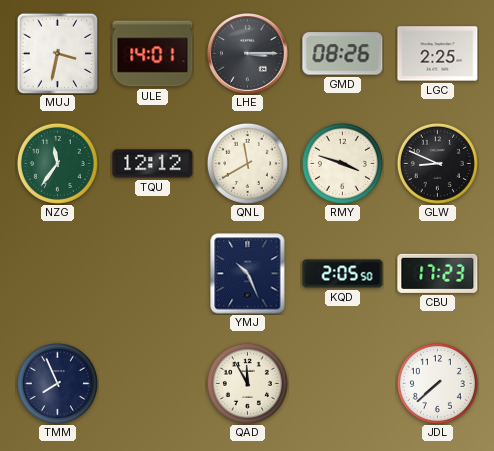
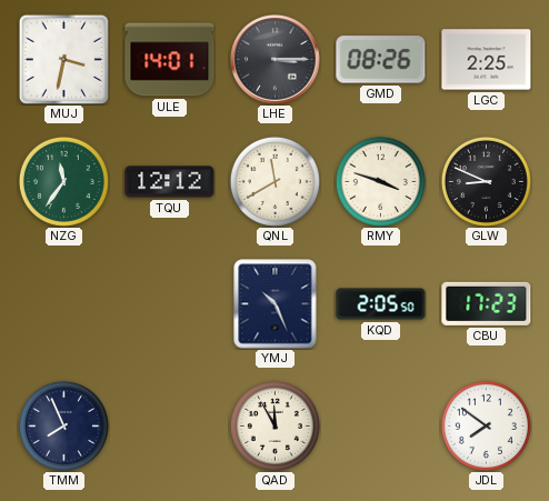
JDL: 7:38 -> 7:51
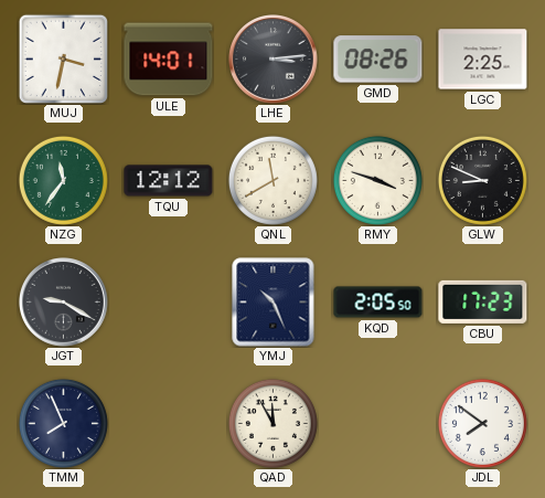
LHE: 3:15 -> 3:14
JGT: none -> 9:20
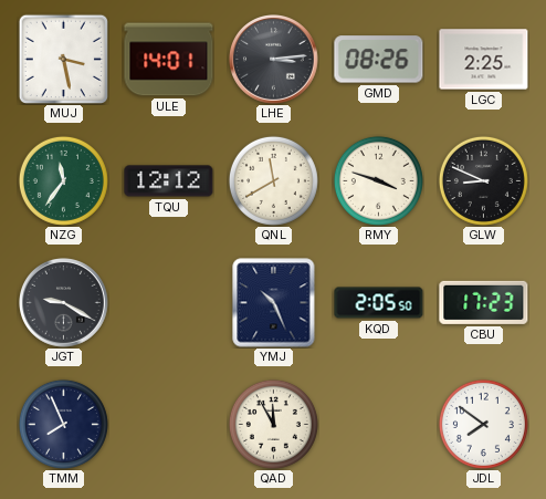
MUJ: 3:32 -> 3:28
